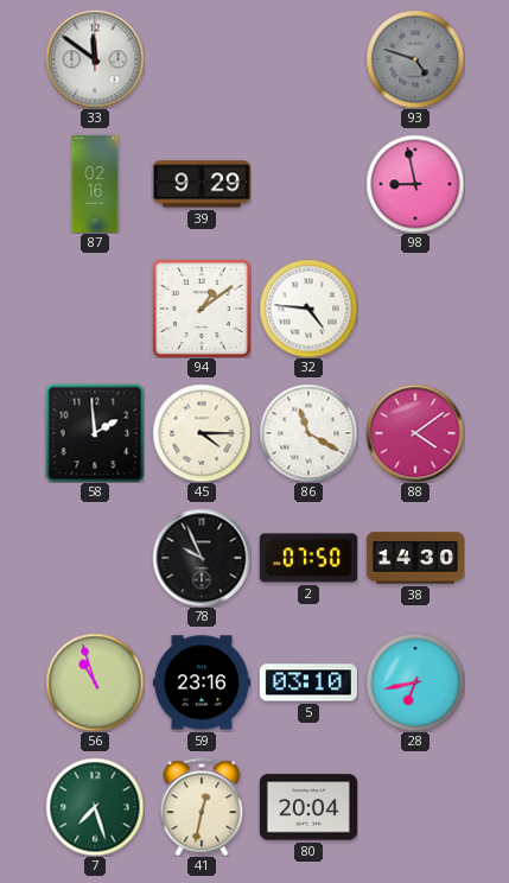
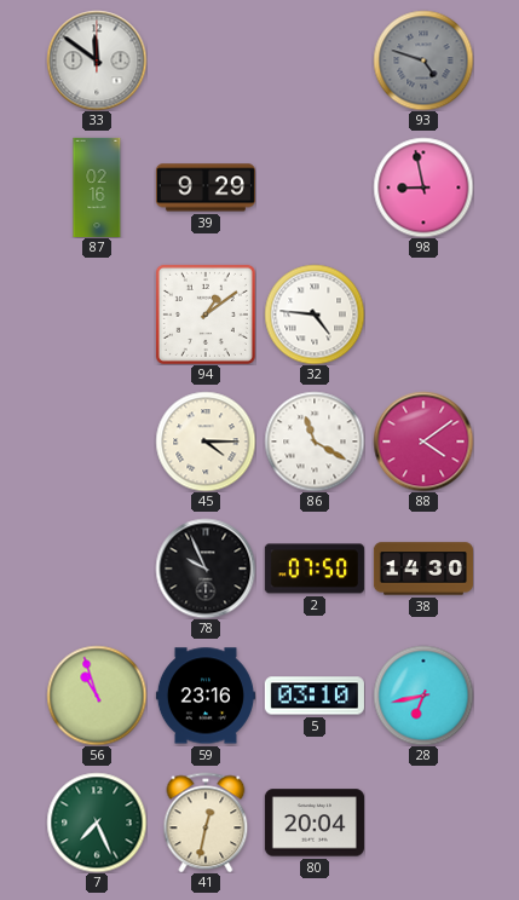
58: 1:59 -> none
7: 7:27 -> 7:26
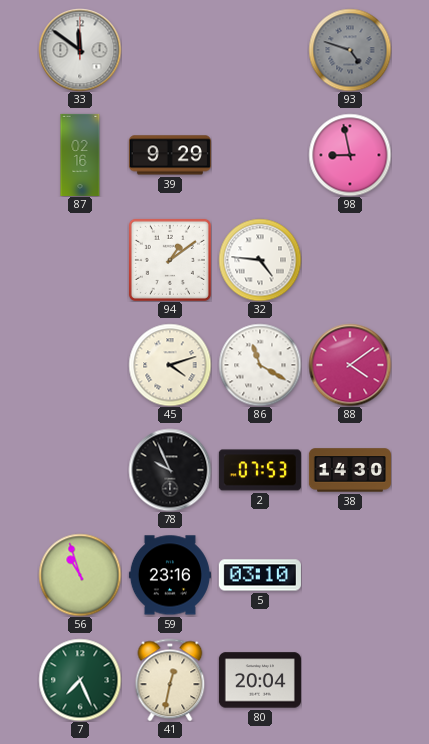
45: 4:15 -> 4:12
2: 07:50 -> 07:53
28: 6:43 -> none
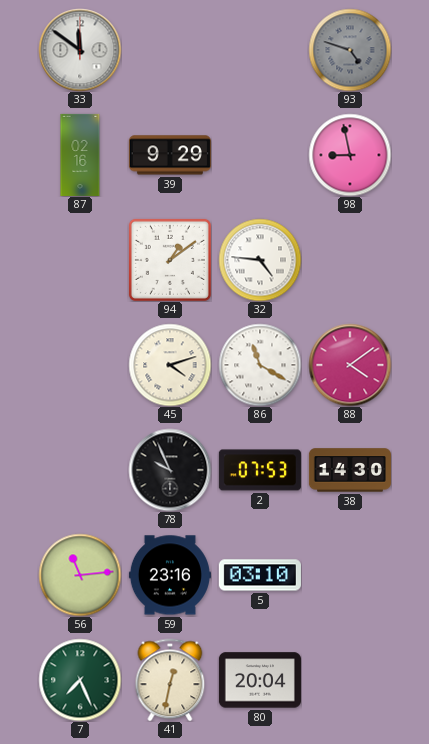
56: 10:57 -> 11:14
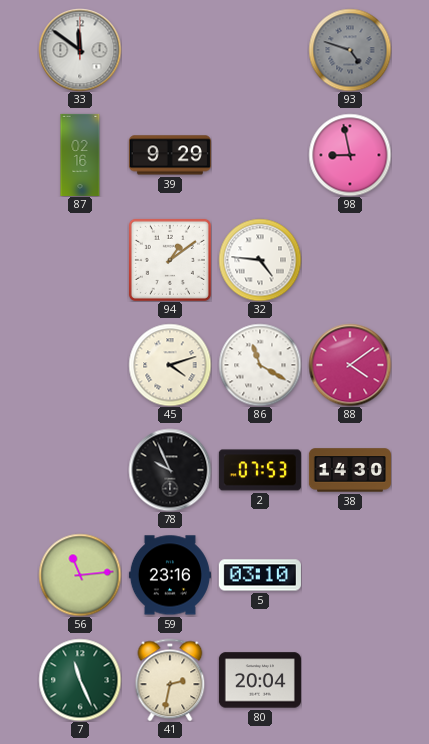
7: 7:26 -> 11:26
41: 12:32 -> 2:32
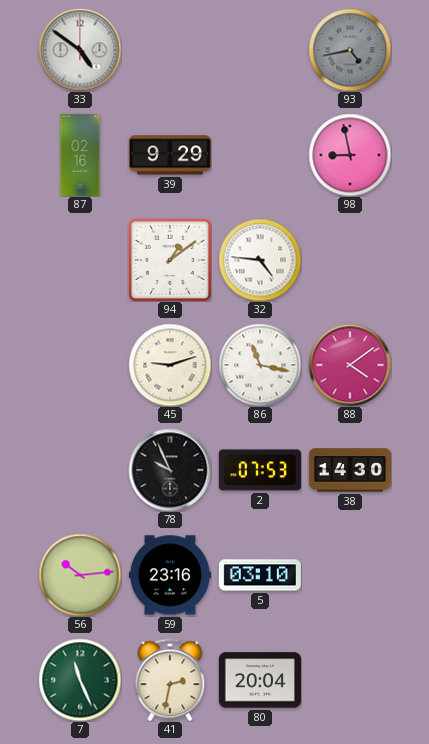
33: 11:51 -> 4:51
93: 4:48 -> 4:43
45: 4:12 -> 9:12
86: 11:20 -> 11:17
56: 11:14 -> 10:14
